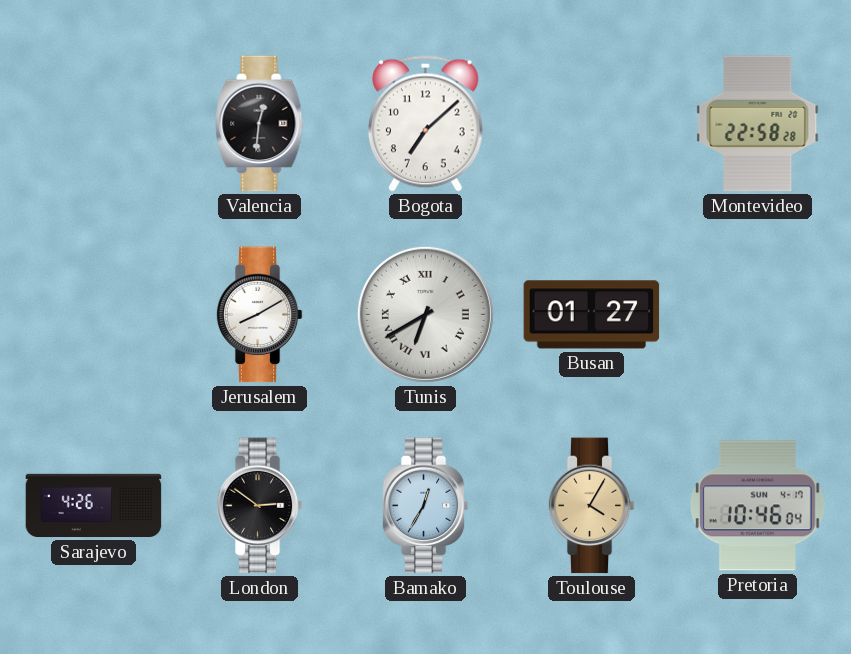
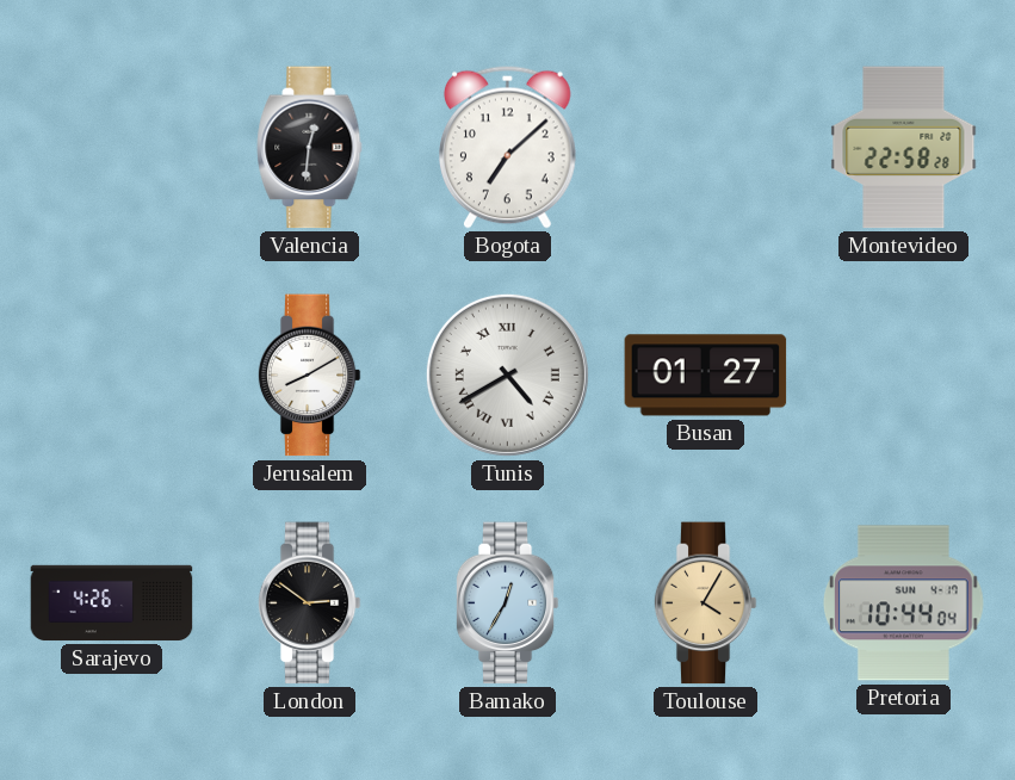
Tunis: 6:40 -> 4:40
Pretoria: 10:46 -> 10:44
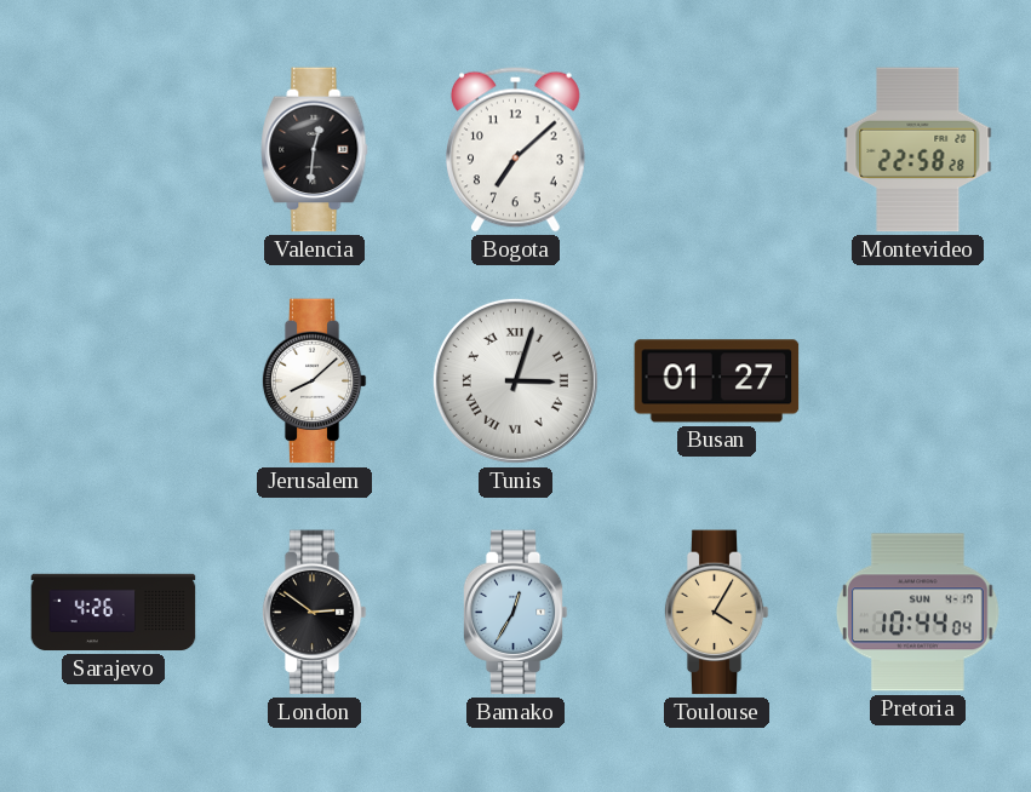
Jerusalem: 8:10 -> 8:08
Tunis: 4:40 -> 3:03
